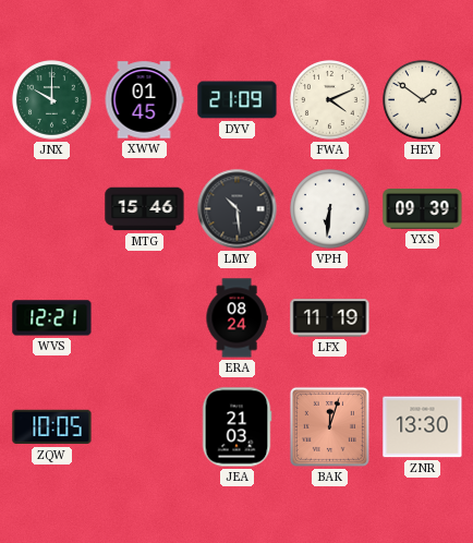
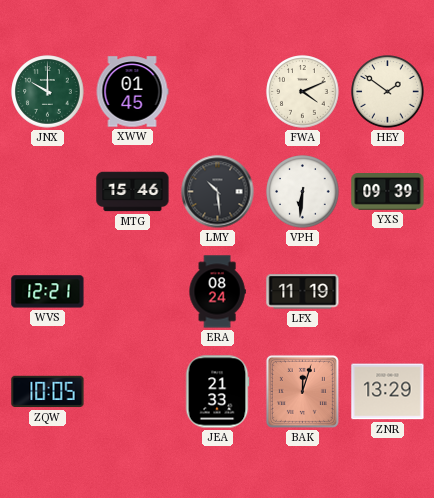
DYV: 21:09 -> none
JEA: 21:03 -> 21:33
ZNR: 13:30 -> 13:29
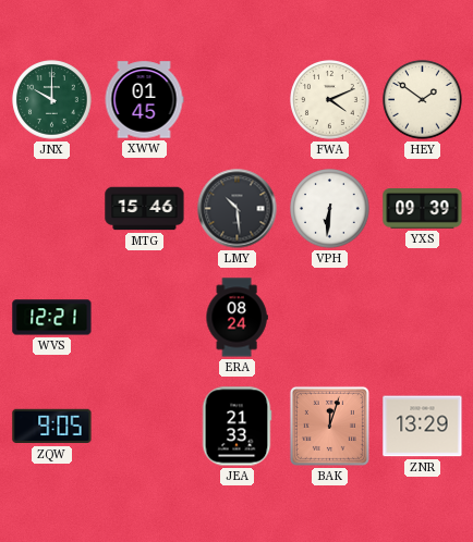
LFX: 11:19 -> none
ZQW: 10:05 -> 9:05
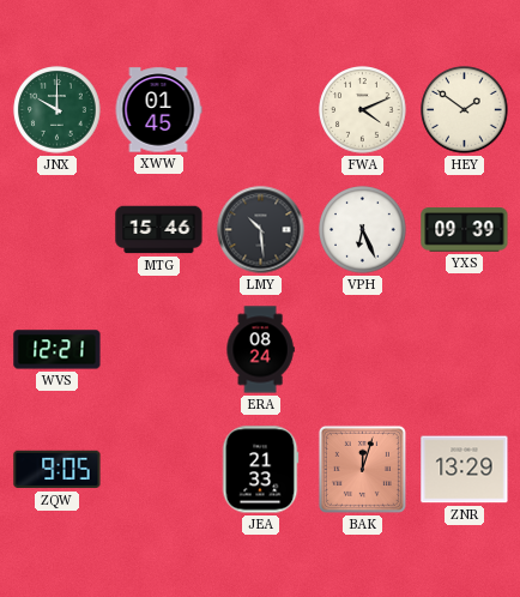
VPH: 6:31 -> 6:26
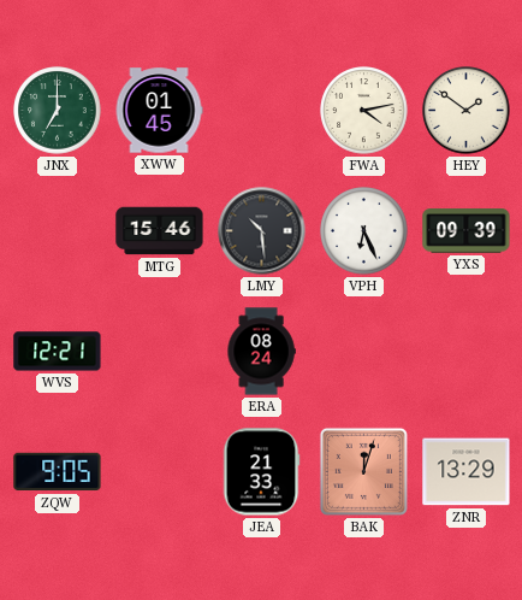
JNX: 10:00 -> 7:00
FWA: 4:11 -> 4:13
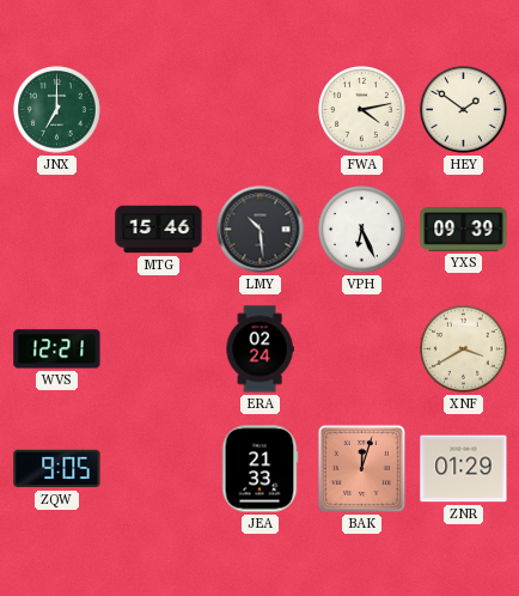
XWW: 01:45 -> none
ERA: 08:24 -> 02:24
XNF: none -> 3:40
ZNR: 13:29 -> 01:29
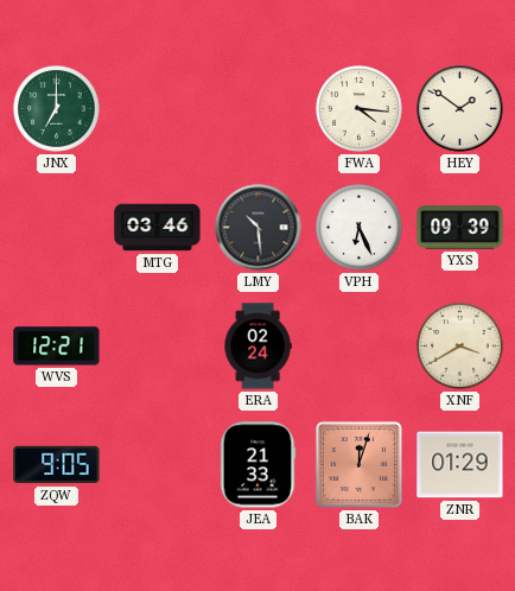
FWA: 4:13 -> 4:16
MTG: 15:46 -> 03:46
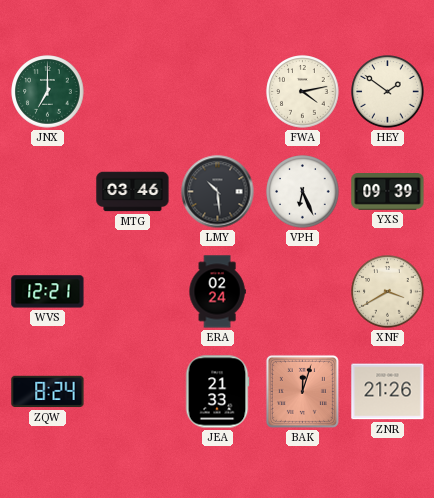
FWA: 4:16 -> 4:13
ZQW: 9:05 -> 8:24
ZNR: 01:29 -> 21:26
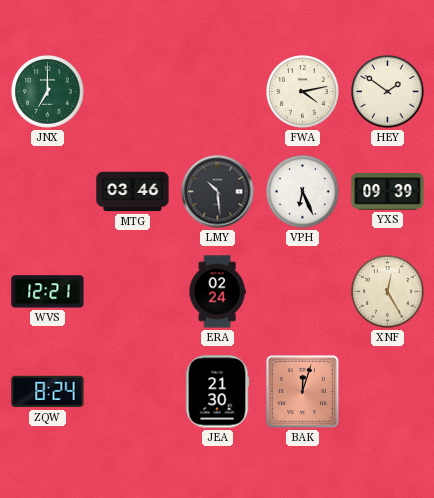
XNF: 3:40 -> 12:25
JEA: 21:33 -> 21:30
ZNR: 21:26 -> none
